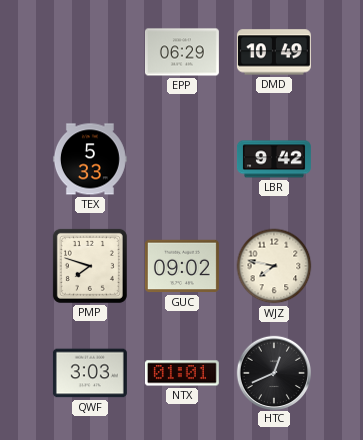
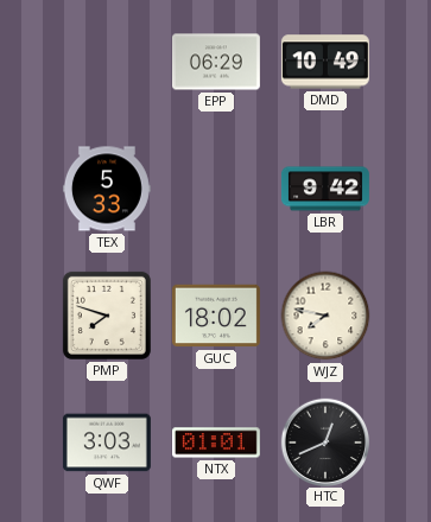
GUC: 09:02 -> 18:02
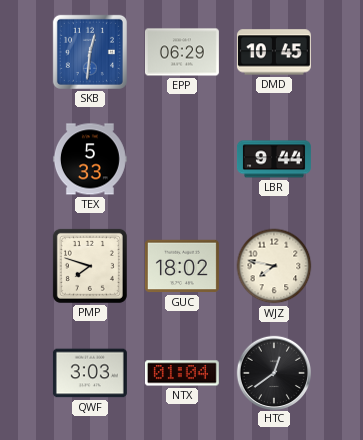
SKB: none -> 12:31
DMD: 10:49 -> 10:45
LBR: 9:42 -> 9:44
NTX: 01:01 -> 01:04
HTC: 12:41 -> 12:39
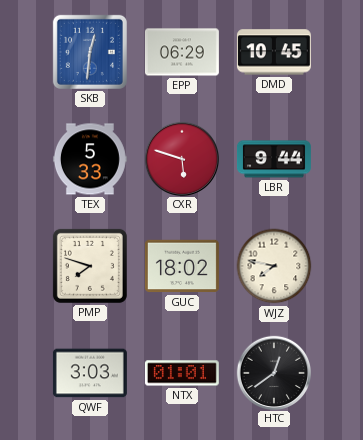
CXR: none -> 5:48
NTX: 01:04 -> 01:01
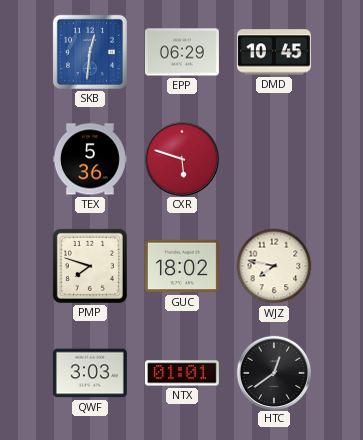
TEX: 5:33 -> 5:36
LBR: 9:44 -> none
